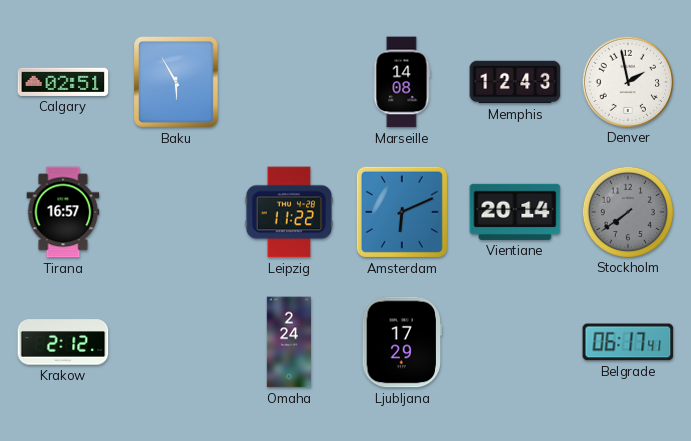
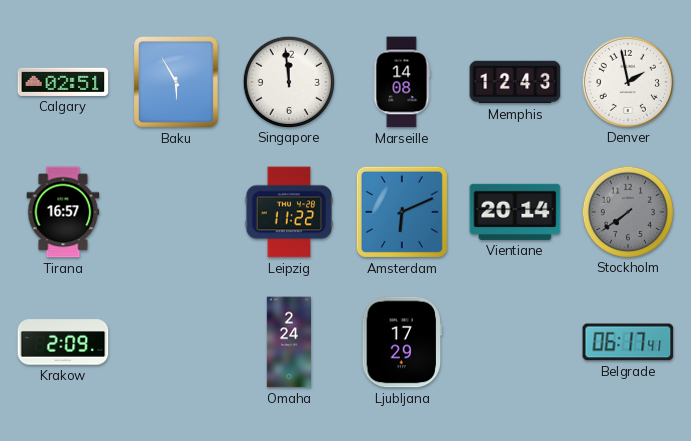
Singapore: none -> 11:59
Krakow: 2:12 -> 2:09
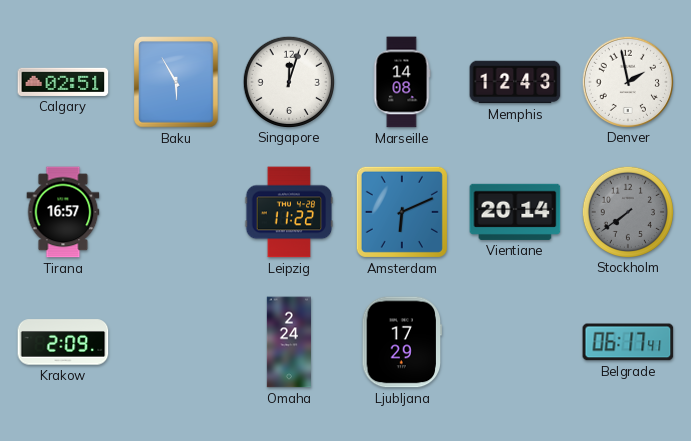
Singapore: 11:59 -> 12:03
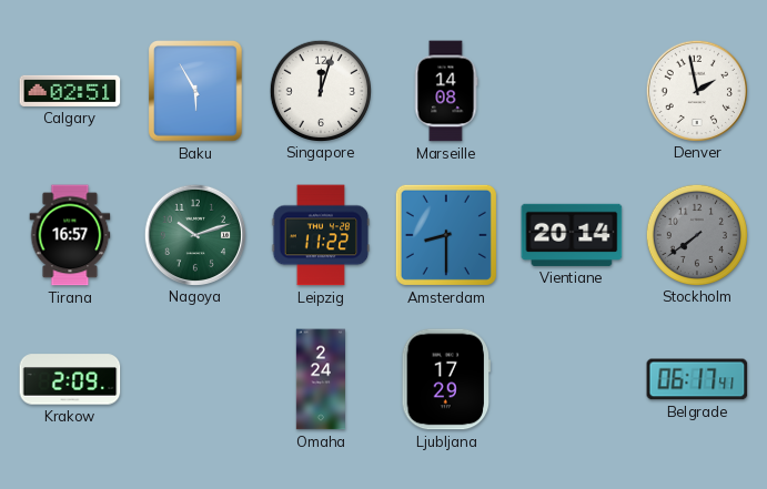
Memphis: 12:43 -> none
Nagoya: none -> 10:12
Amsterdam: 6:11 -> 8:30
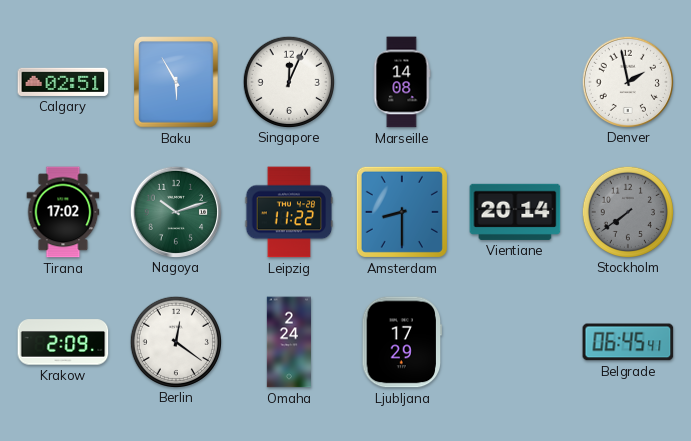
Singapore: 12:03 -> 12:04
Tirana: 16:57 -> 17:02
Berlin: none -> 12:21
Belgrade: 06:17 -> 06:45
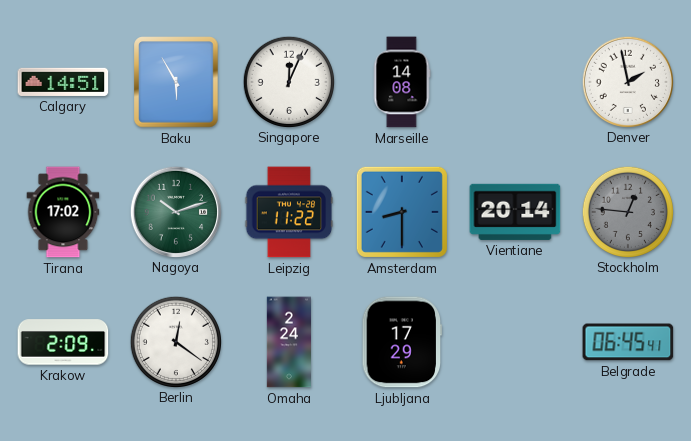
Calgary: 02:51 -> 14:51
Stockholm: 7:39 -> 12:46
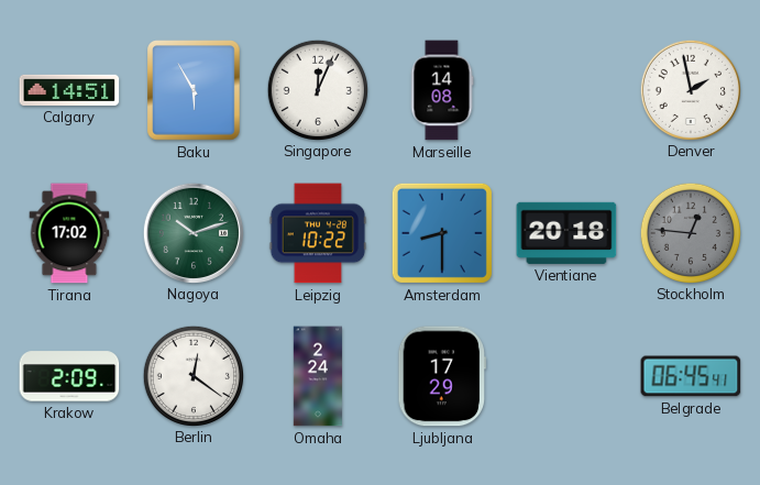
Leipzig: 11:22 -> 10:22
Vientiane: 20:14 -> 20:18
